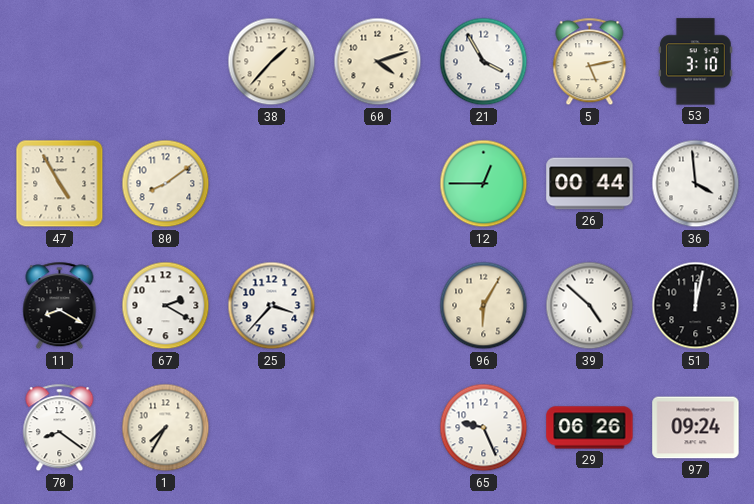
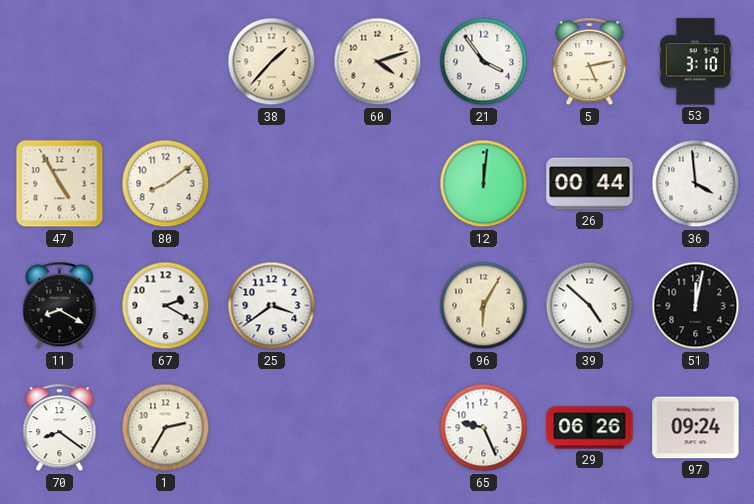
21: 3:55 -> 3:54
12: 12:45 -> 12:01
25: 3:37 -> 3:39
1: 7:35 -> 2:35
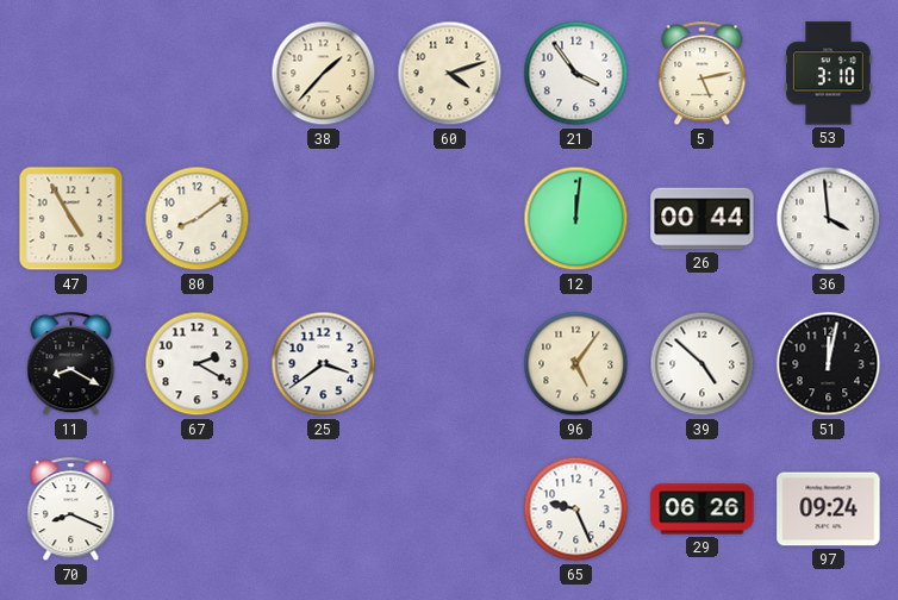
96: 6:05 -> 5:06
70: 8:21 -> 8:19
1: 2:35 -> none
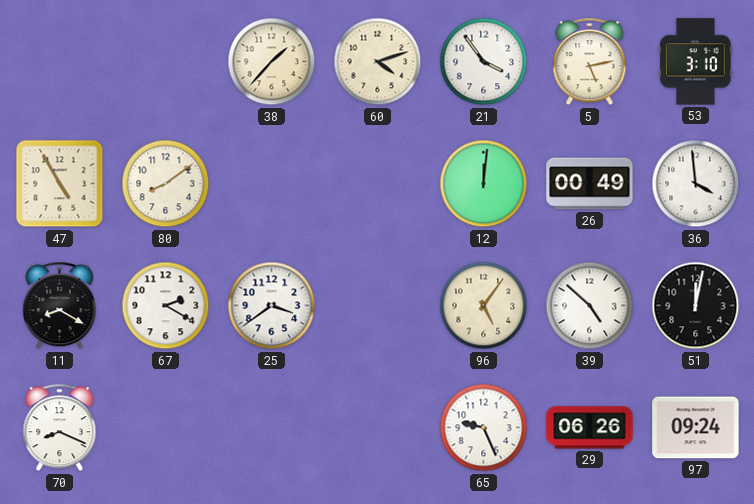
26: 00:44 -> 00:49
